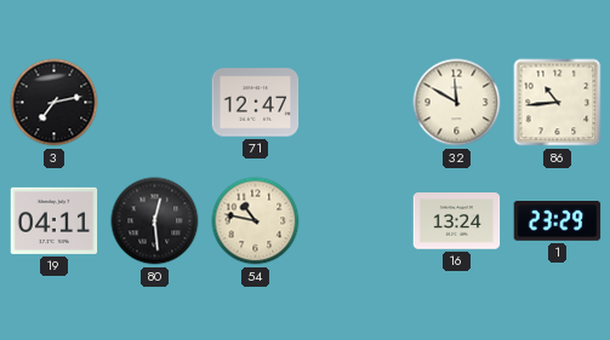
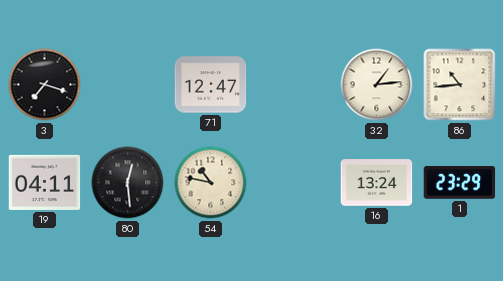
3: 7:13 -> 7:18
32: 11:50 -> 1:14
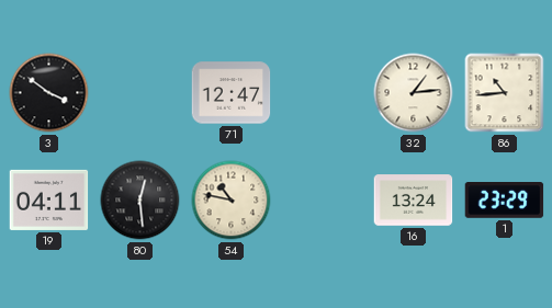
3: 7:18 -> 3:51
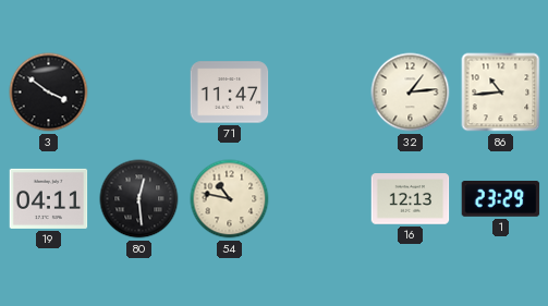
71: 12:47 -> 11:47
16: 13:24 -> 12:13
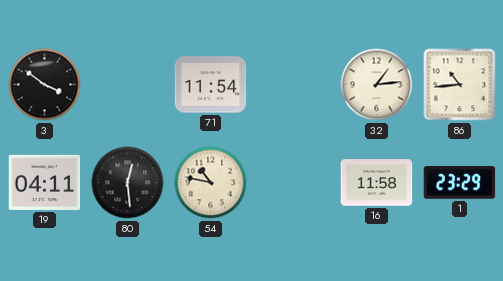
71: 11:47 -> 11:54
16: 12:13 -> 11:58
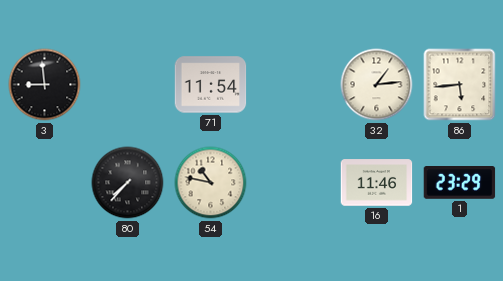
3: 3:51 -> 8:59
86: 10:44 -> 5:44
19: 04:11 -> none
80: 12:29 -> 7:37
16: 11:58 -> 11:46
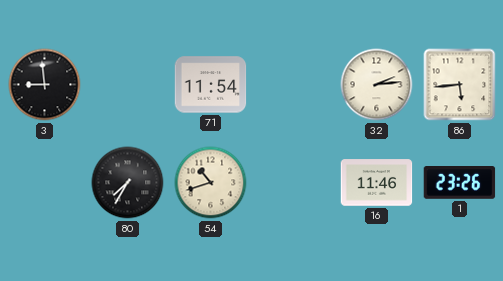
32: 1:14 -> 2:14
80: 7:37 -> 7:35
54: 10:47 -> 10:42
1: 23:29 -> 23:26
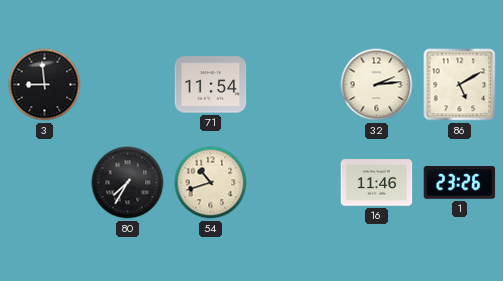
86: 5:44 -> 5:10
